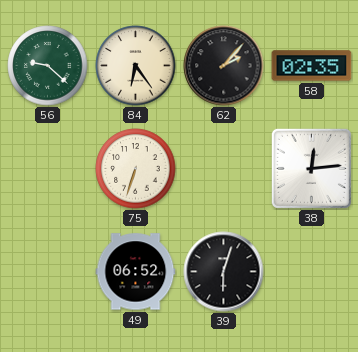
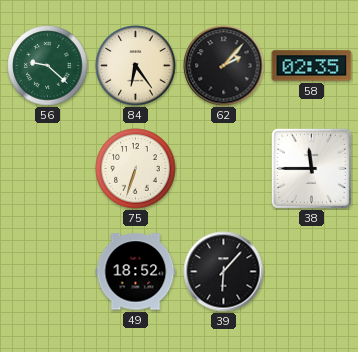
38: 12:14 -> 11:45
49: 06:52 -> 18:52
39: 6:03 -> 6:07
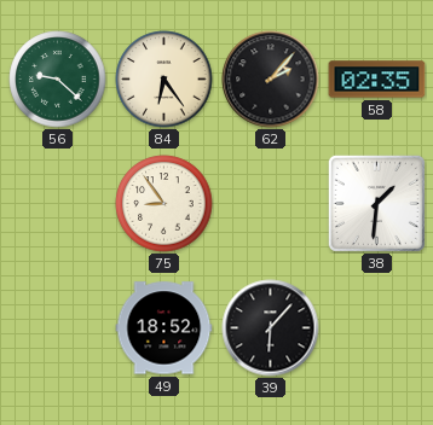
75: 6:33 -> 8:54
38: 11:45 -> 1:31
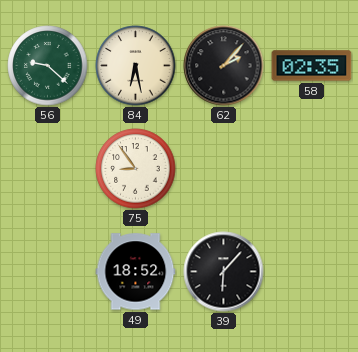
84: 6:24 -> 6:28
38: 1:31 -> none
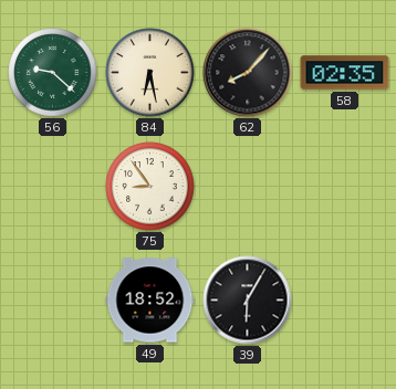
62: 2:07 -> 8:07
39: 6:07 -> 6:05
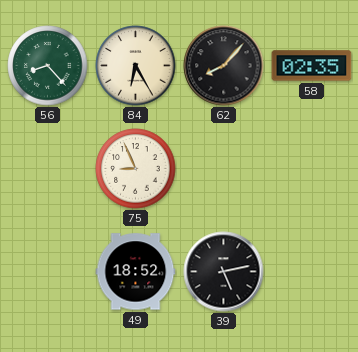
56: 9:22 -> 8:23
84: 6:28 -> 6:25
75: 8:54 -> 8:56
39: 6:05 -> 5:13
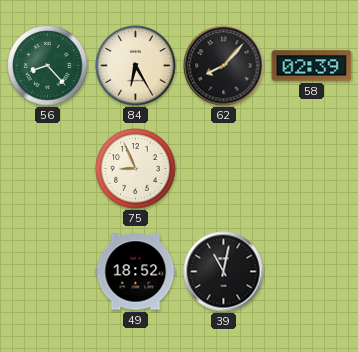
58: 02:35 -> 02:39
39: 5:13 -> 11:02
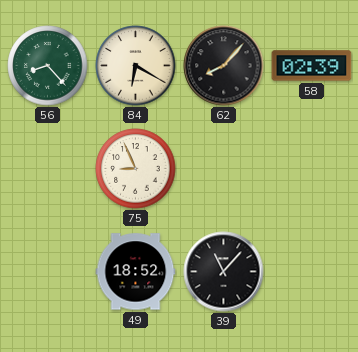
84: 6:25 -> 6:20
39: 11:02 -> 11:07
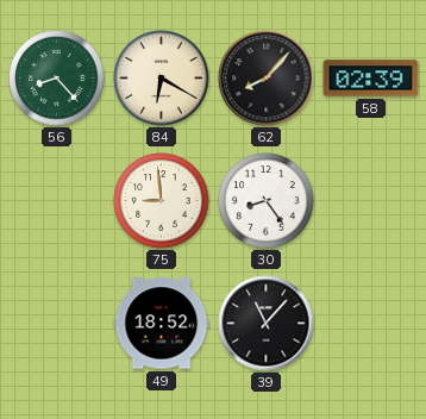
75: 8:56 -> 8:59
30: none -> 8:24
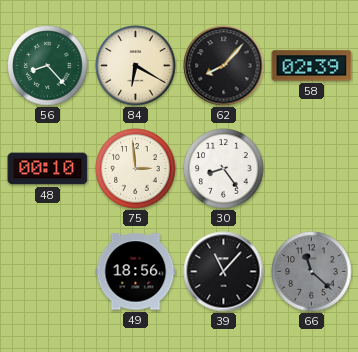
48: none -> 00:10
75: 8:59 -> 2:59
49: 18:52 -> 18:56
66: none -> 11:22
